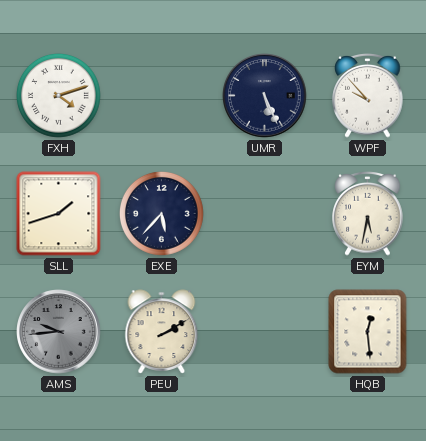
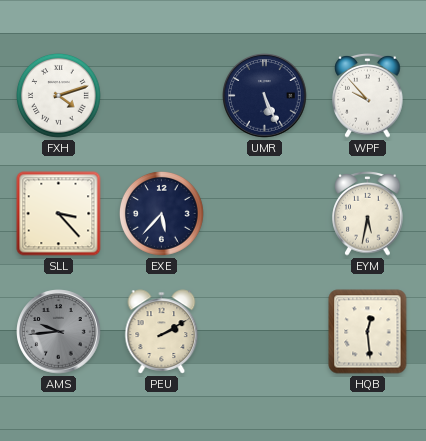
SLL: 1:42 -> 3:23
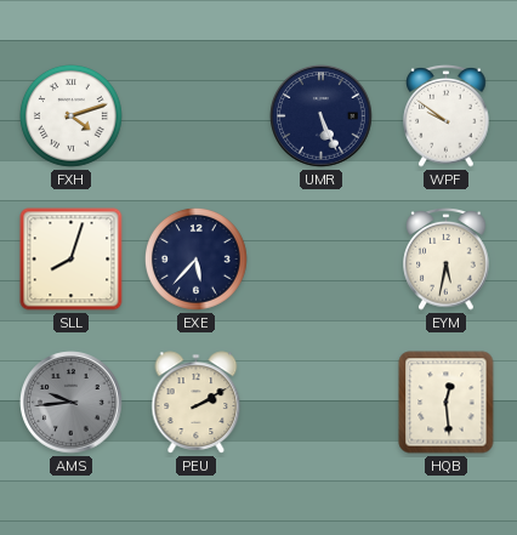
WPF: 9:53 -> 9:51
SLL: 3:23 -> 8:03
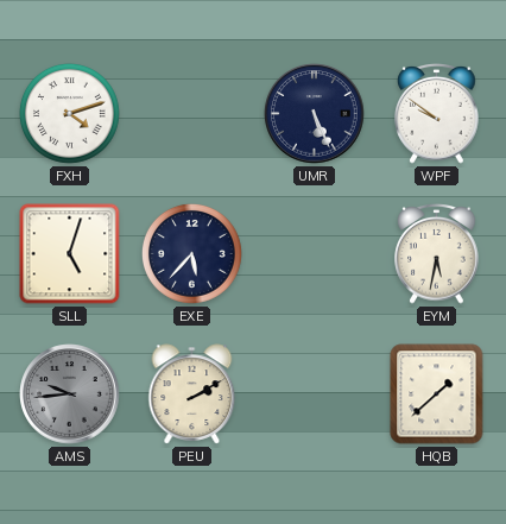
SLL: 8:03 -> 5:03
HQB: 12:29 -> 1:38
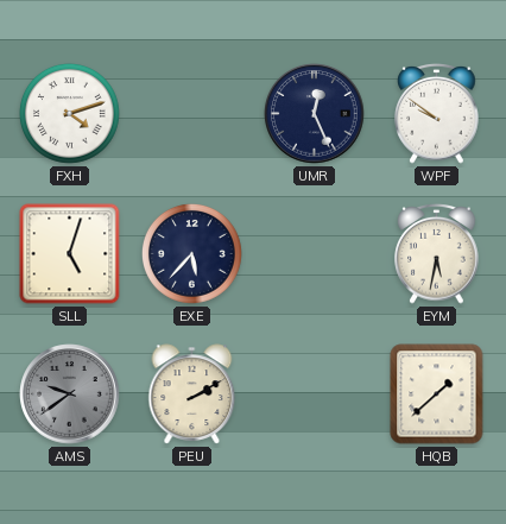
UMR: 5:26 -> 12:26
AMS: 9:44 -> 9:39
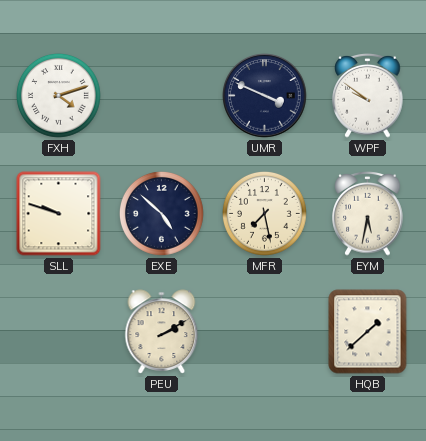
UMR: 12:26 -> 3:49
SLL: 5:03 -> 9:48
EXE: 5:37 -> 4:52
MFR: none -> 7:28
AMS: 9:39 -> none
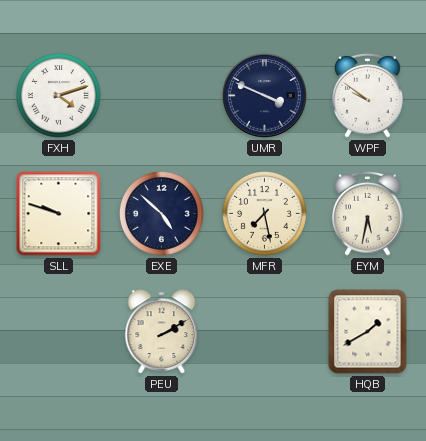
HQB: 1:38 -> 1:40
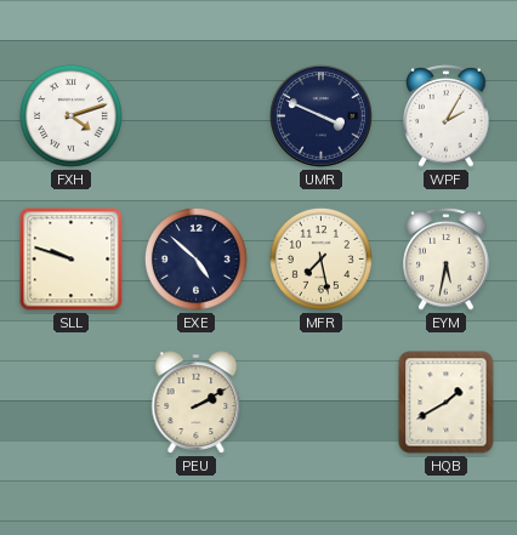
WPF: 9:51 -> 2:05
